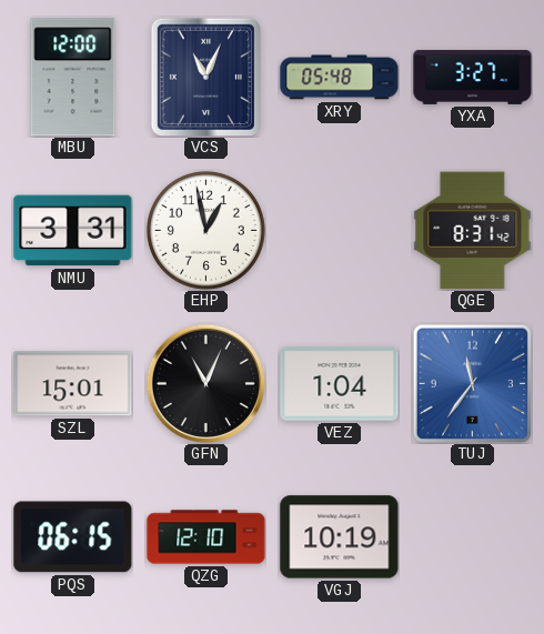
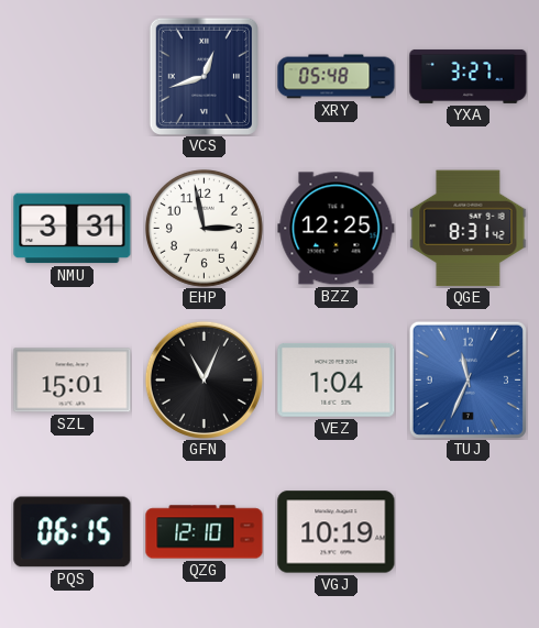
MBU: 12:00 -> none
VCS: 11:04 -> 12:42
EHP: 12:58 -> 2:58
BZZ: none -> 12:25
TUJ: 11:36 -> 11:34
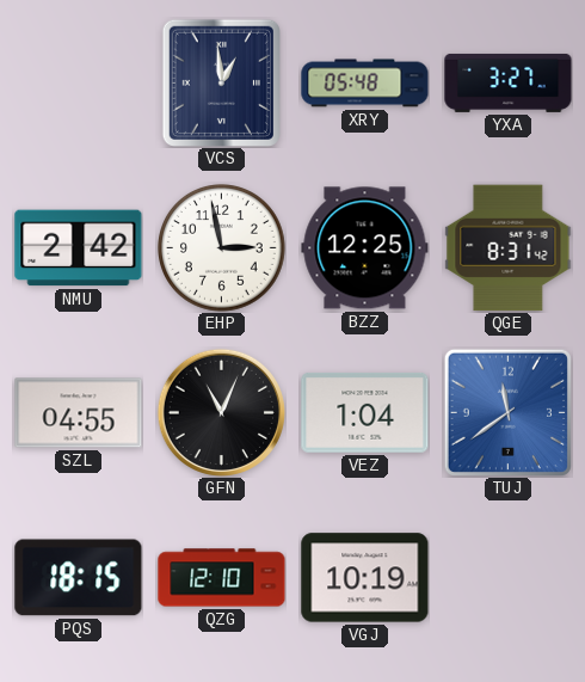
VCS: 12:42 -> 12:59
NMU: 3:31 -> 2:42
SZL: 15:01 -> 04:55
TUJ: 11:34 -> 11:39
PQS: 06:15 -> 18:15
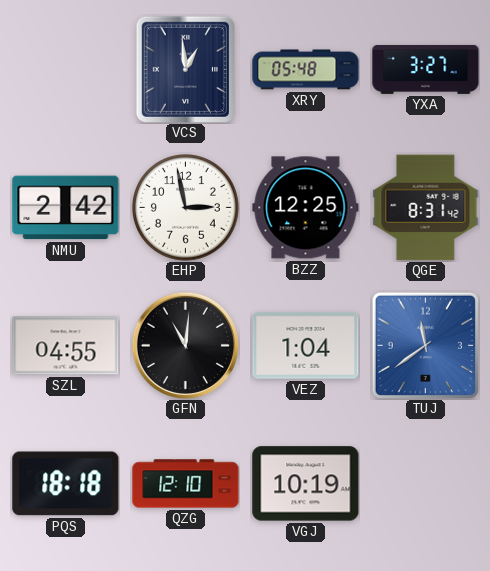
GFN: 11:04 -> 11:01
PQS: 18:15 -> 18:18
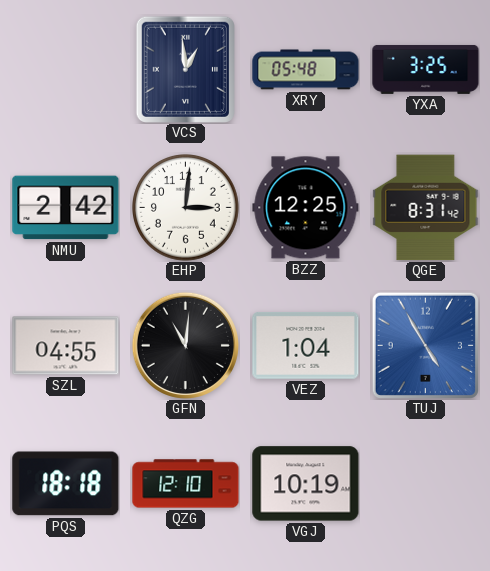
YXA: 3:27 -> 3:25
EHP: 2:58 -> 3:01
TUJ: 11:39 -> 4:55
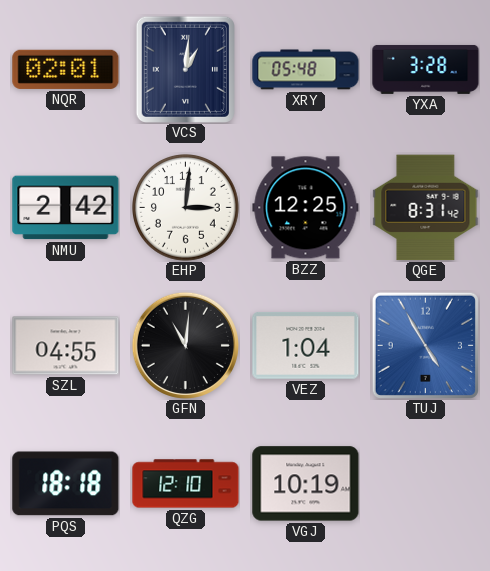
NQR: none -> 02:01
VCS: 12:59 -> 1:01
YXA: 3:25 -> 3:28
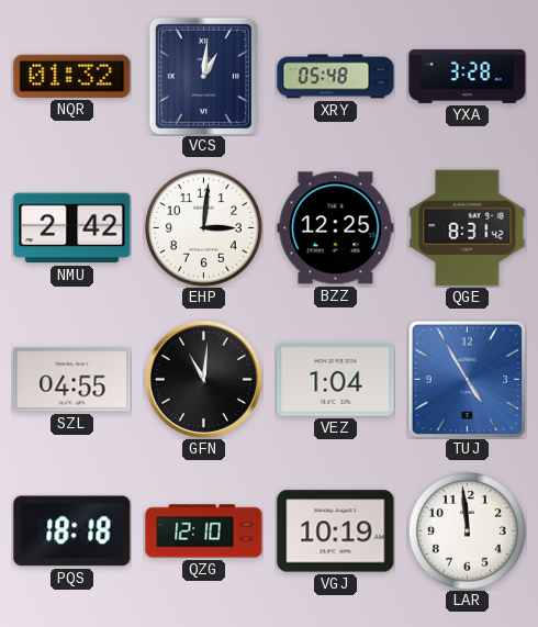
NQR: 02:01 -> 01:32
LAR: none -> 11:59
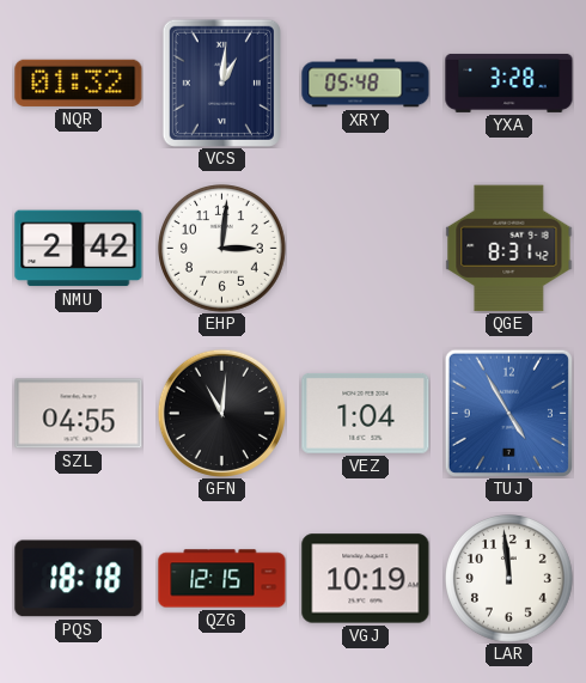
BZZ: 12:25 -> none
QZG: 12:10 -> 12:15
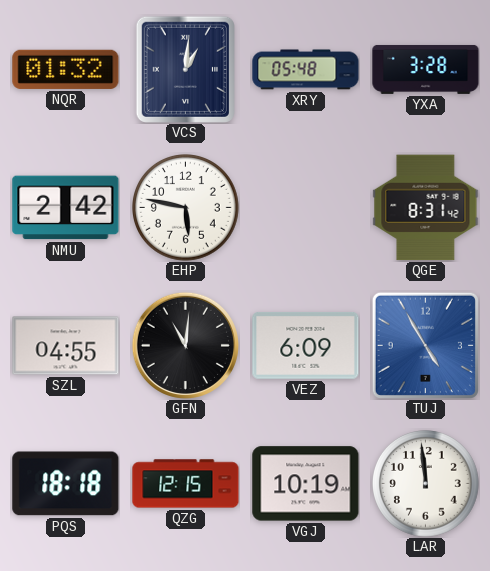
EHP: 3:01 -> 5:47
VEZ: 1:04 -> 6:09
